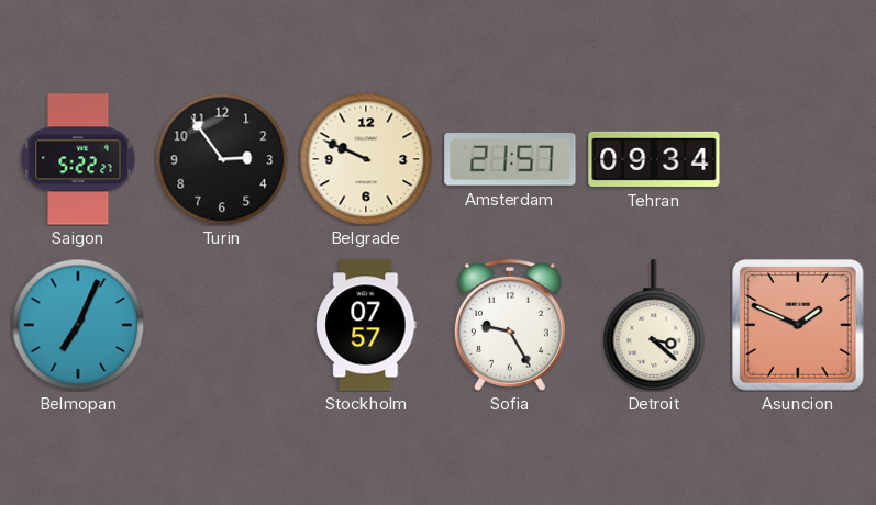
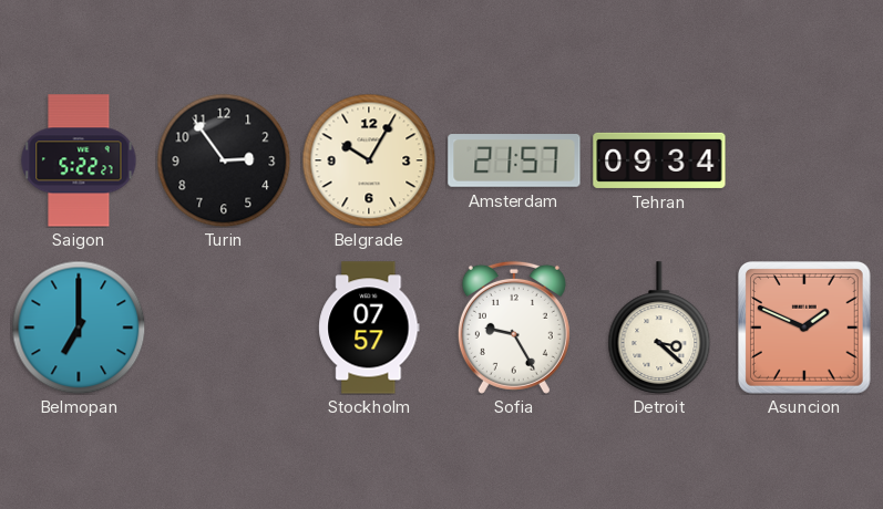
Belgrade: 9:49 -> 10:05
Belmopan: 7:04 -> 7:00
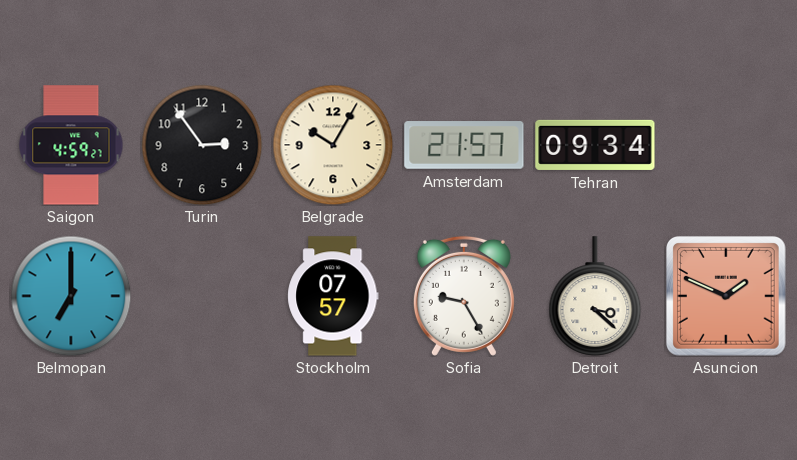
Saigon: 5:22 -> 4:59
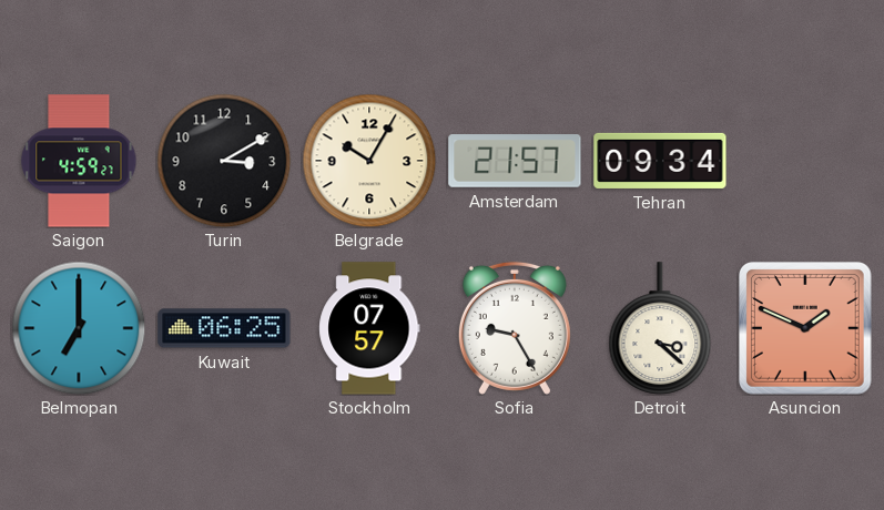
Turin: 2:54 -> 3:10
Kuwait: none -> 06:25
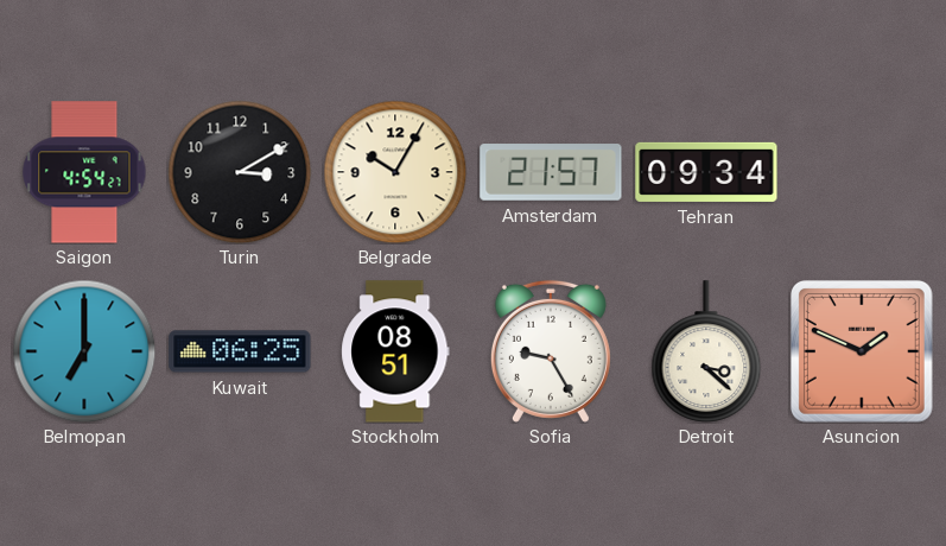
Saigon: 4:59 -> 4:54
Stockholm: 07:57 -> 08:51
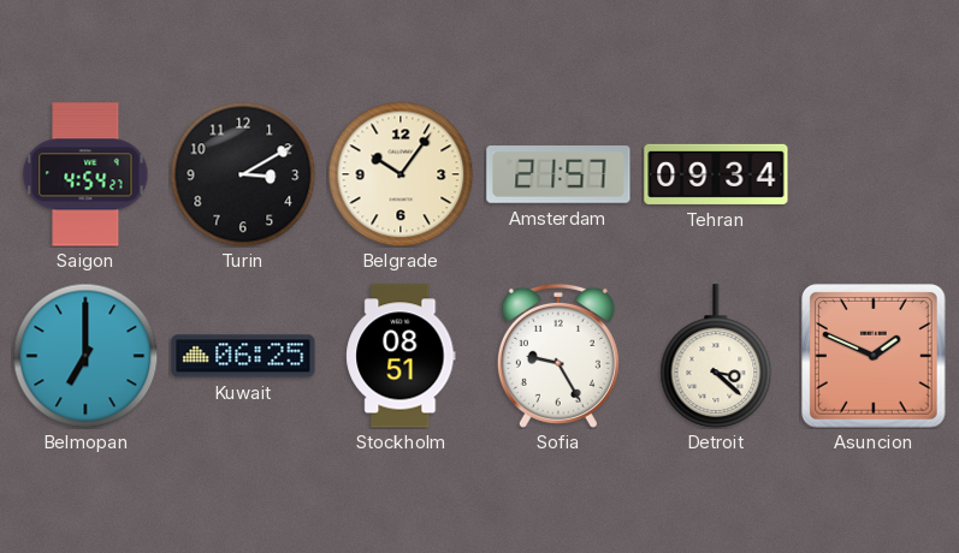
Belgrade: 10:05 -> 10:06
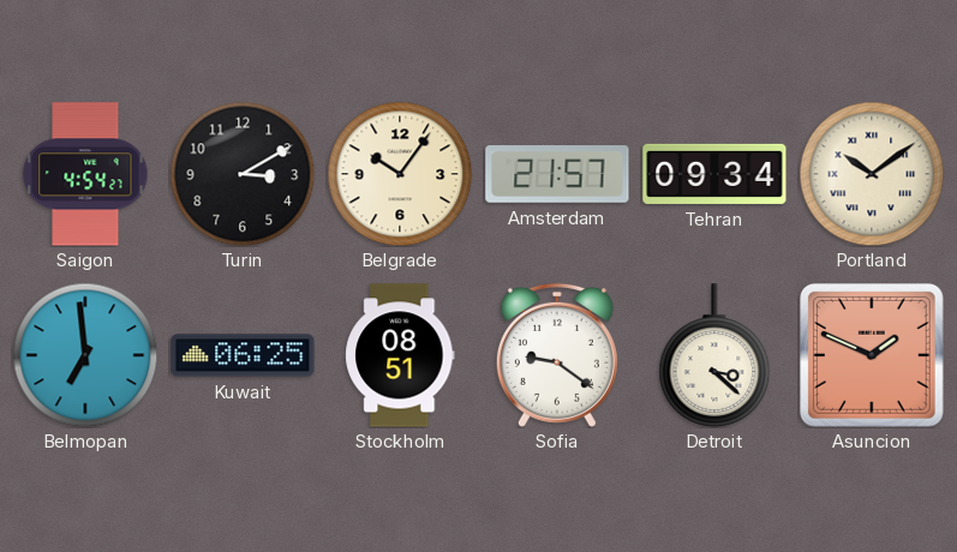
Portland: none -> 10:09
Belmopan: 7:00 -> 6:59
Sofia: 9:25 -> 9:21
